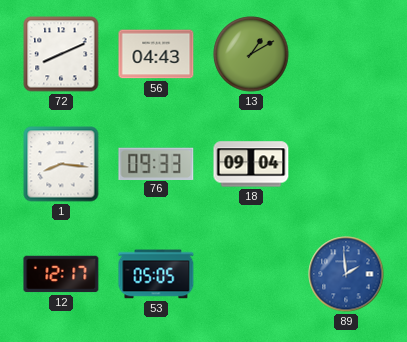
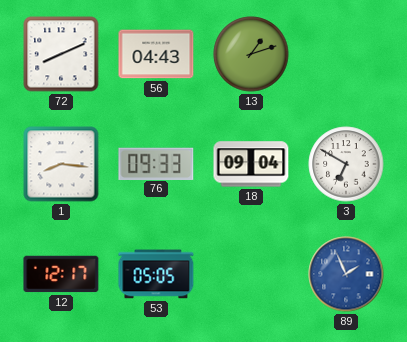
13: 1:10 -> 1:12
3: none -> 6:50
89: 1:59 -> 1:56
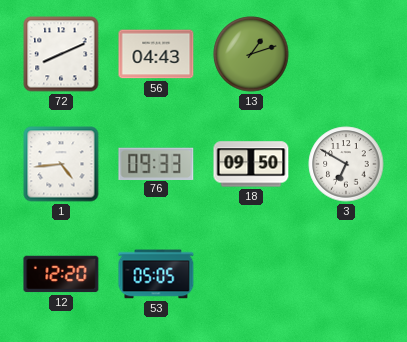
1: 8:16 -> 4:44
18: 09:04 -> 09:50
12: 12:17 -> 12:20
89: 1:56 -> none
